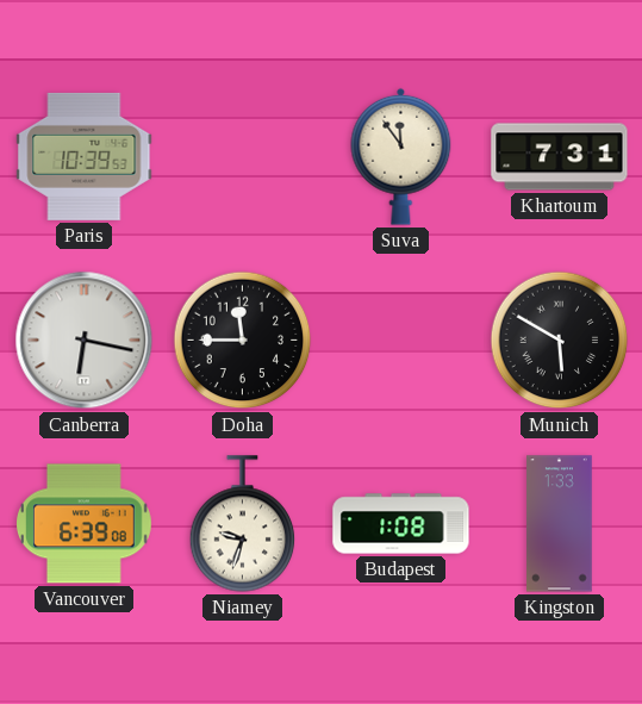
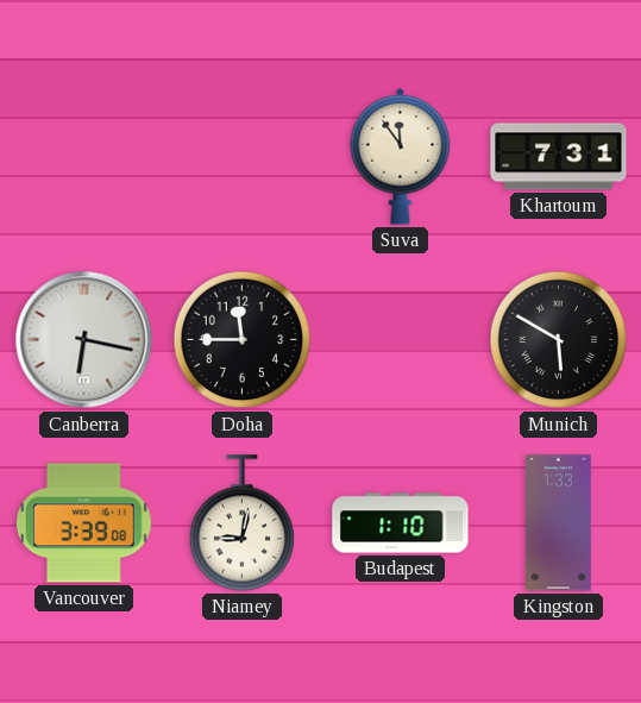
Paris: 10:39 -> none
Vancouver: 6:39 -> 3:39
Niamey: 9:33 -> 9:02
Budapest: 1:08 -> 1:10
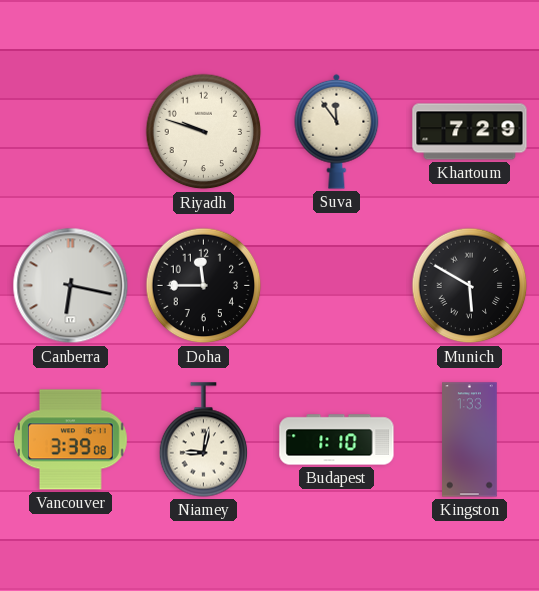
Riyadh: none -> 9:48
Khartoum: 7:31 -> 7:29
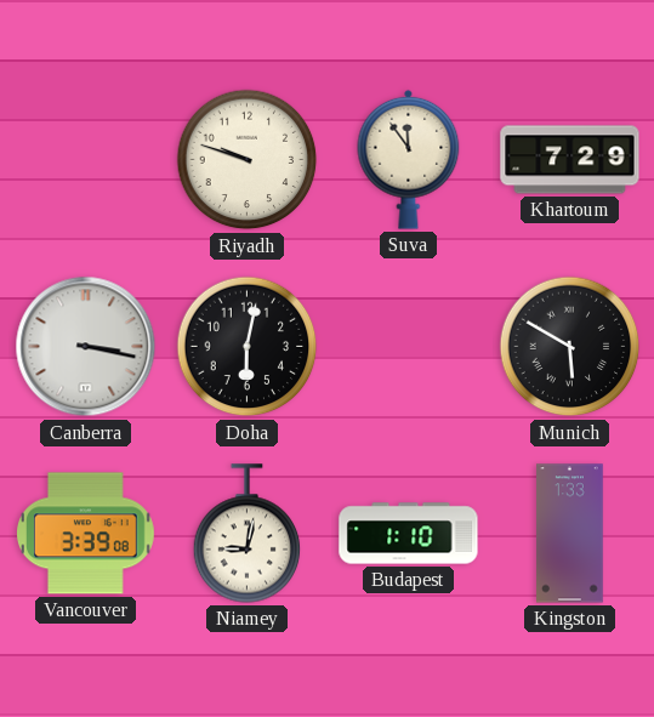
Canberra: 6:17 -> 3:17
Doha: 11:45 -> 6:02
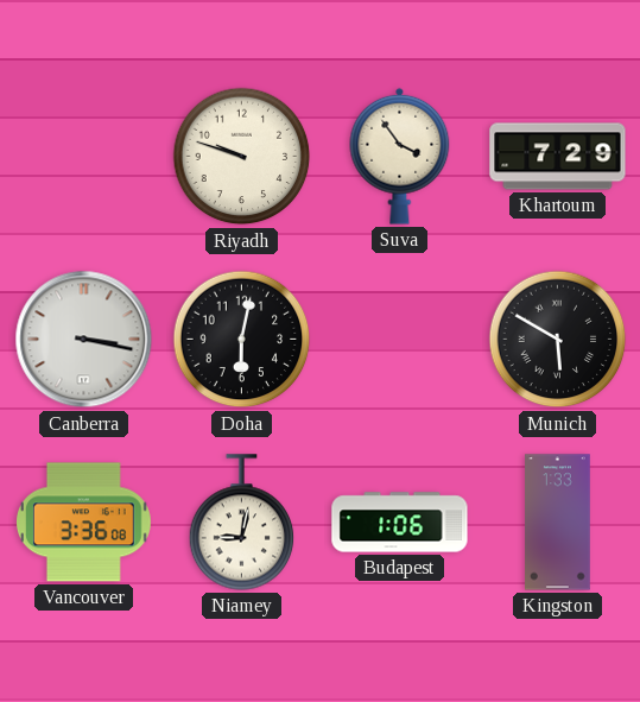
Suva: 11:54 -> 3:54
Vancouver: 3:39 -> 3:36
Budapest: 1:10 -> 1:06
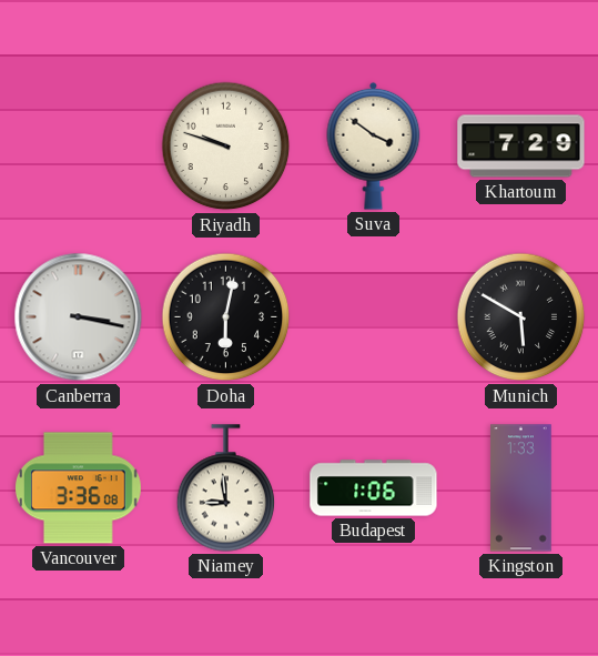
Suva: 3:54 -> 3:51
Niamey: 9:02 -> 8:59
